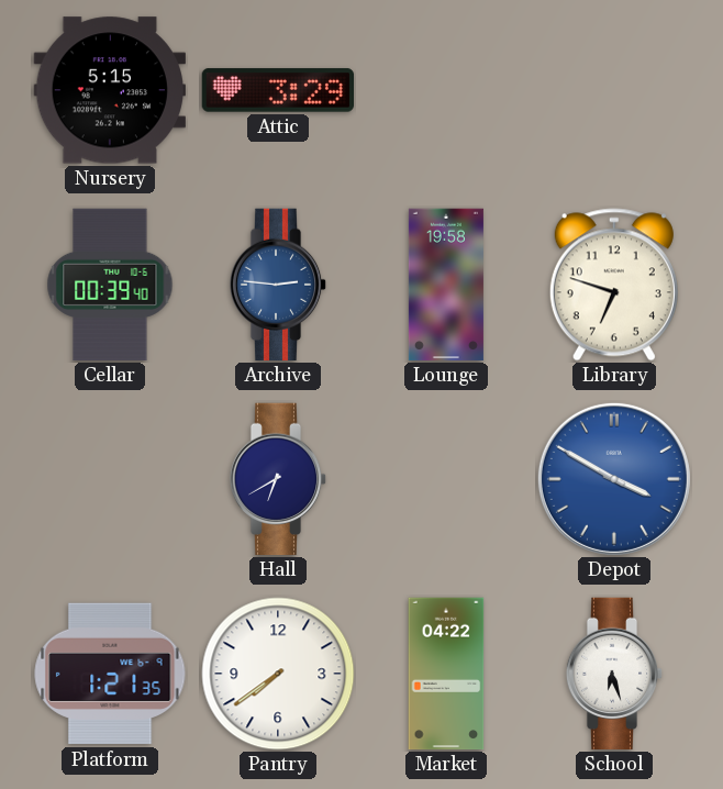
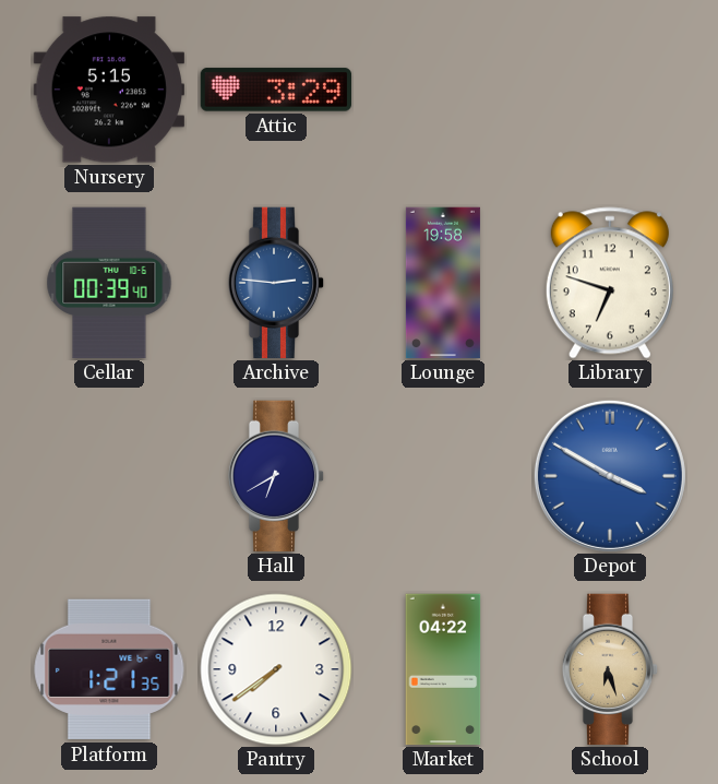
School dial: white -> champagne
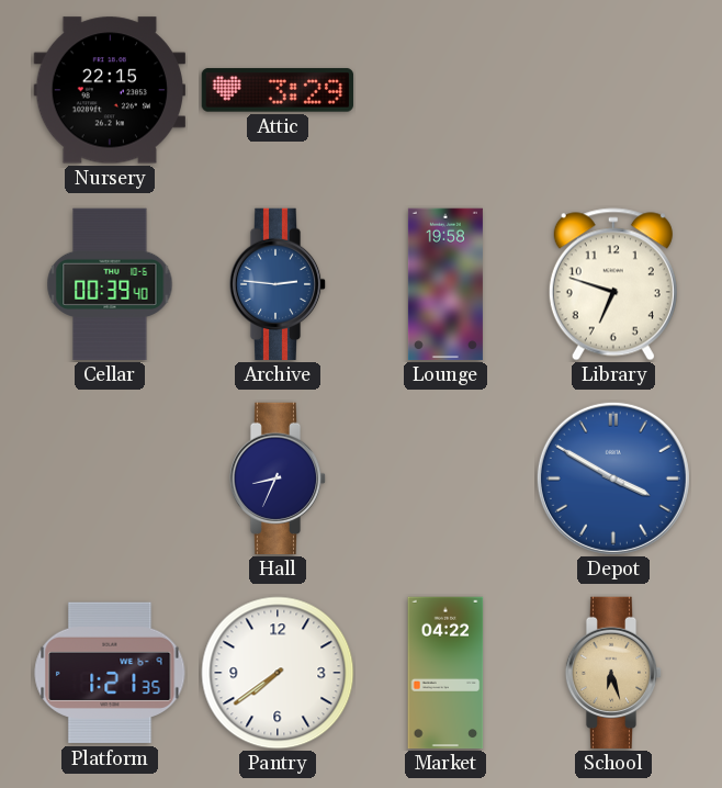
Nursery: 5:15 -> 22:15
Hall: 6:40 -> 8:34
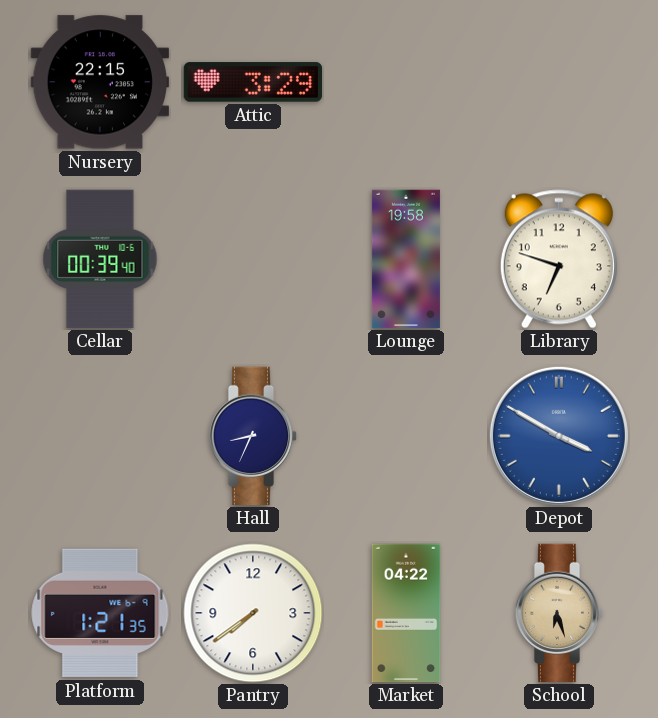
Archive: 2:46 -> none
